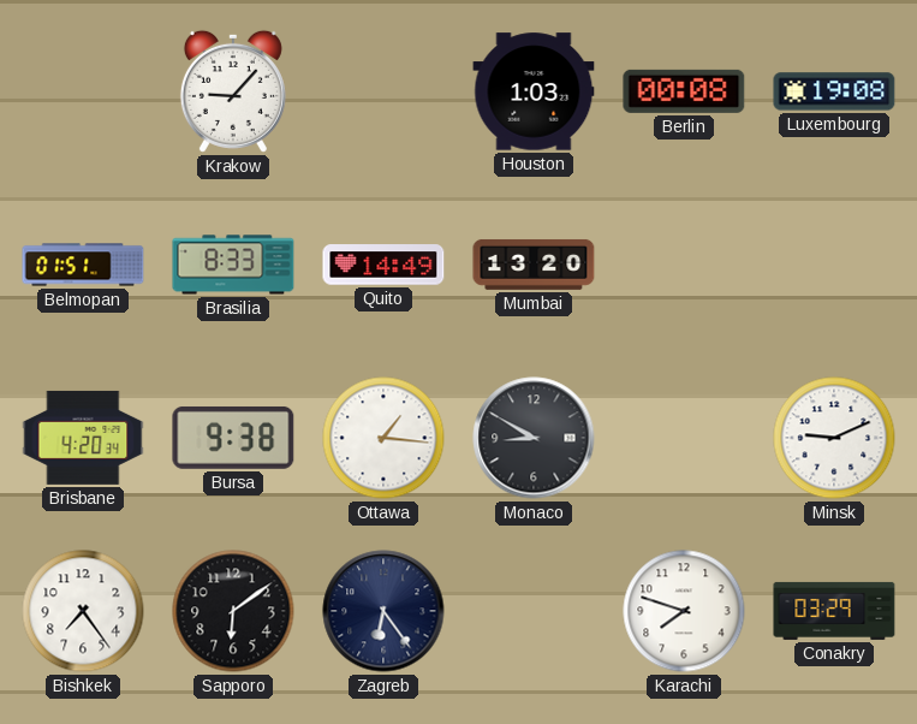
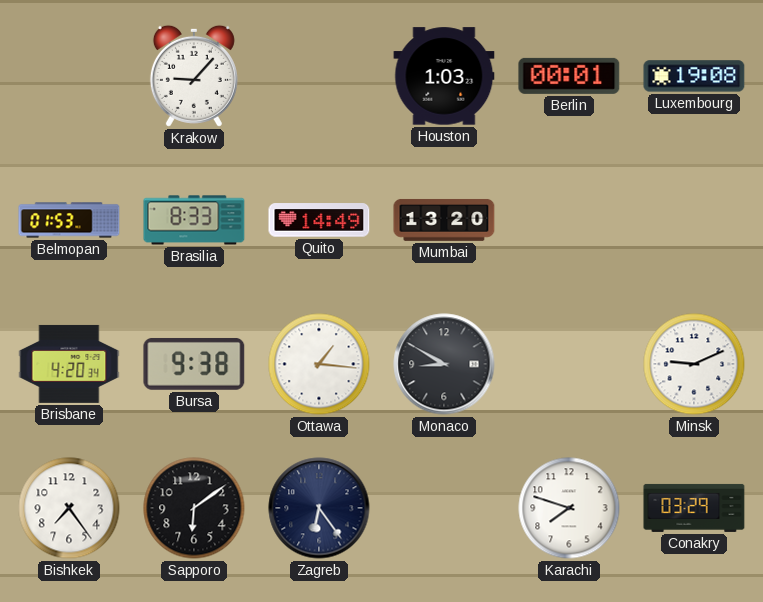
Berlin: 00:08 -> 00:01
Belmopan: 01:51 -> 01:53
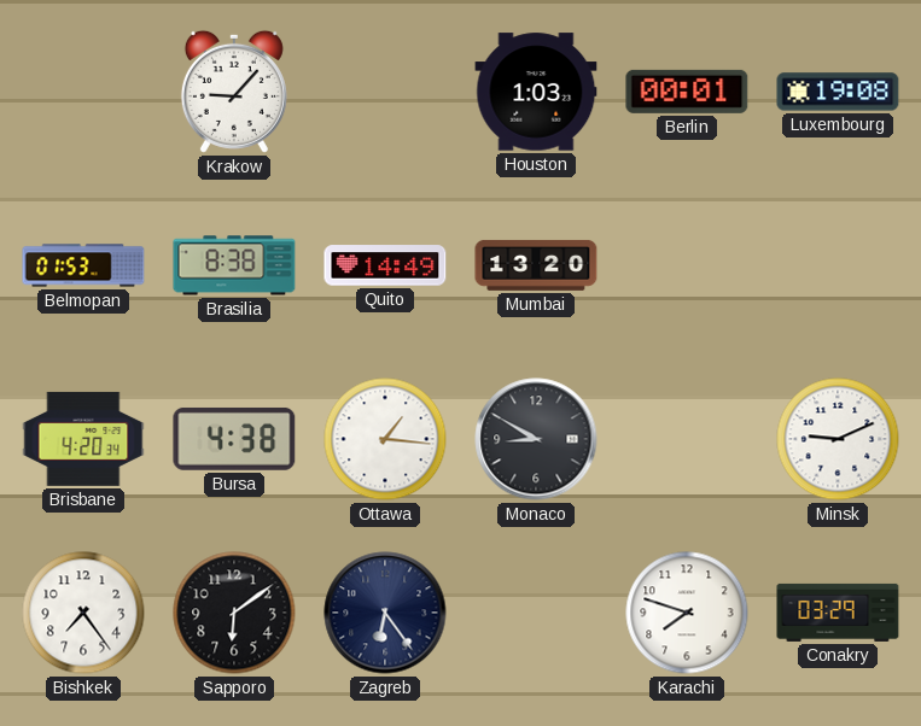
Brasilia: 8:33 -> 8:38
Bursa: 9:38 -> 4:38
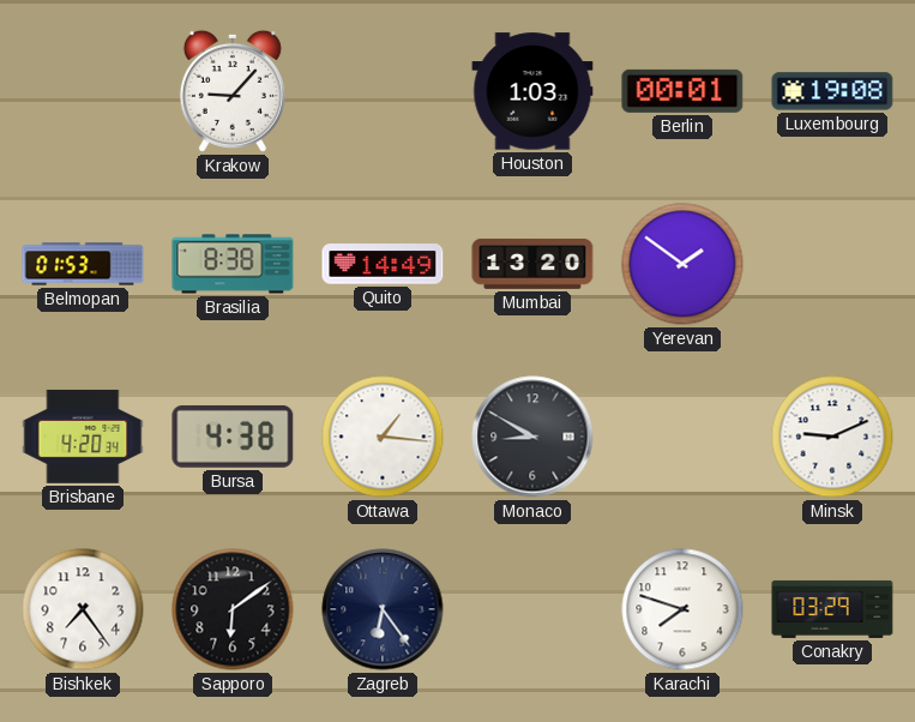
Yerevan: none -> 1:51
